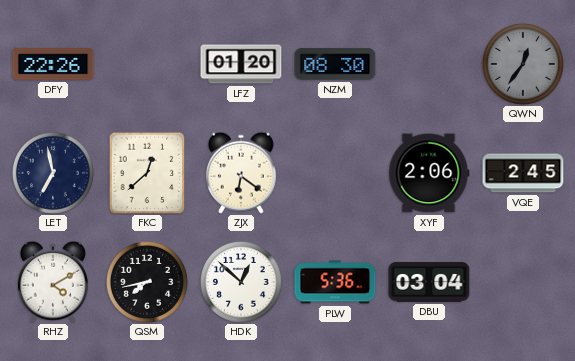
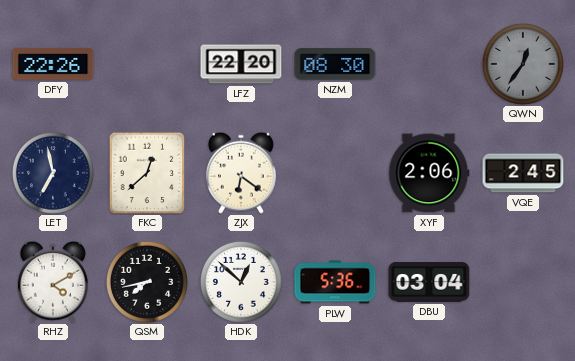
LFZ: 01:20 -> 22:20
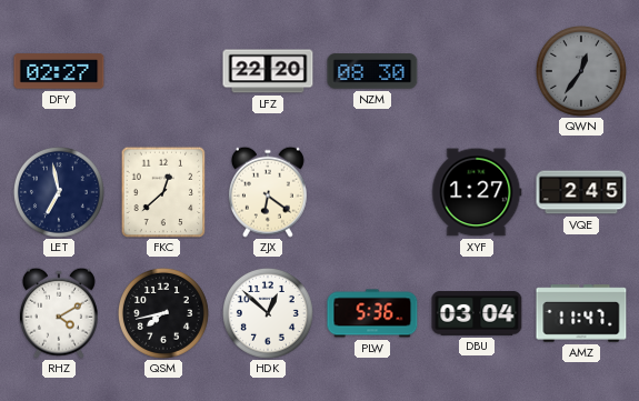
DFY: 22:26 -> 02:27
XYF: 2:06 -> 1:27
AMZ: none -> 11:47
